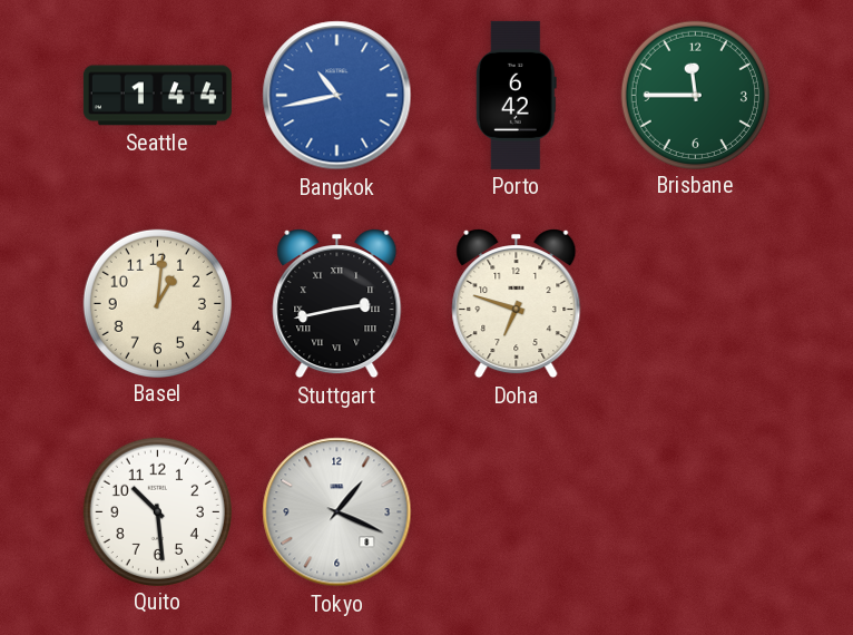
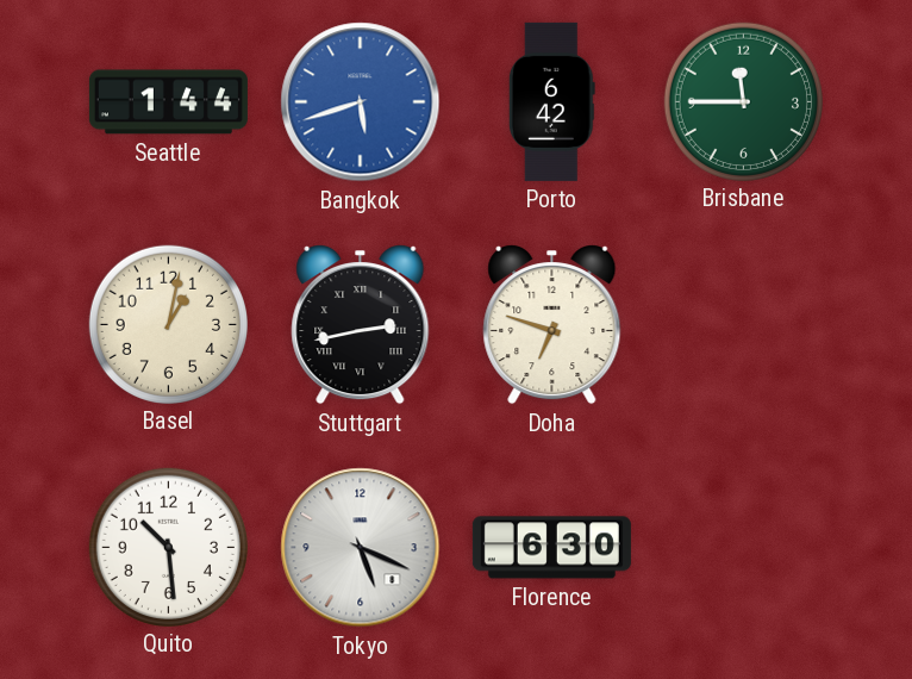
Bangkok: 10:43 -> 5:42
Basel: 1:01 -> 1:02
Tokyo: 1:19 -> 5:19
Florence: none -> 6:30
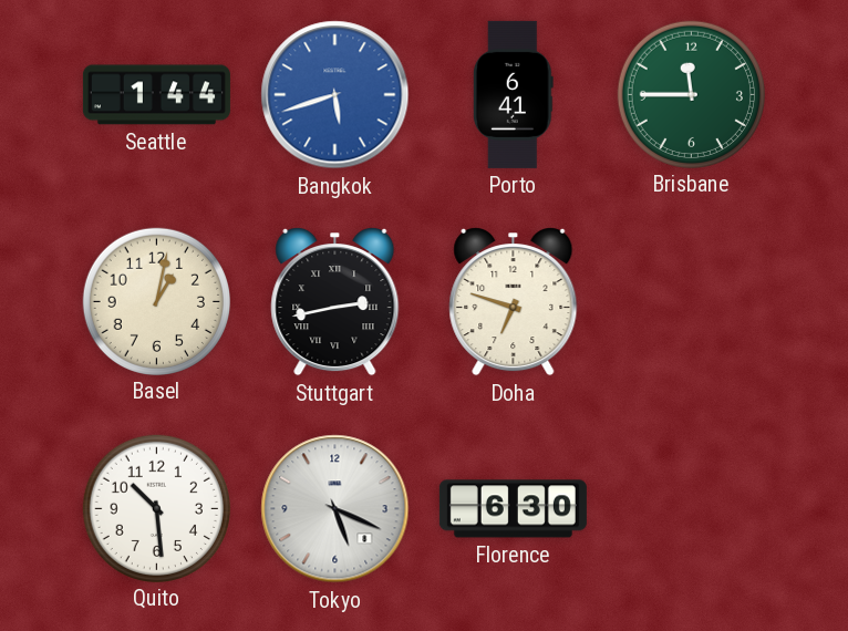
Porto: 6:42 -> 6:41
